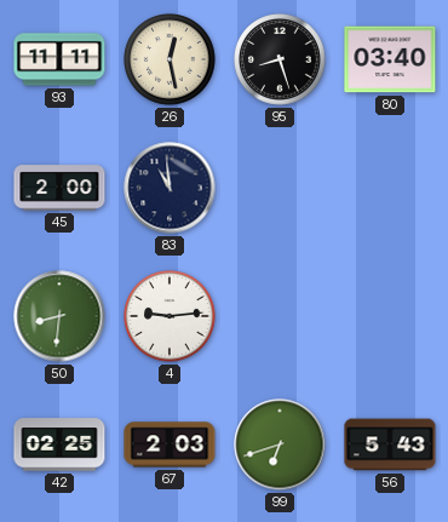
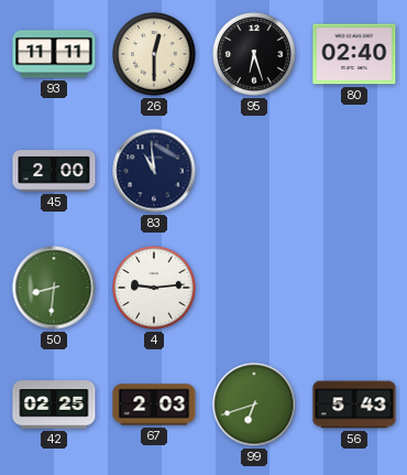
26: 12:28 -> 12:30
95: 8:27 -> 6:27
80: 03:40 -> 02:40
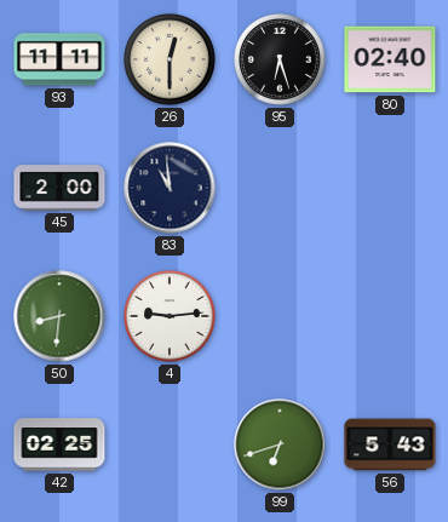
67: 2:03 -> none
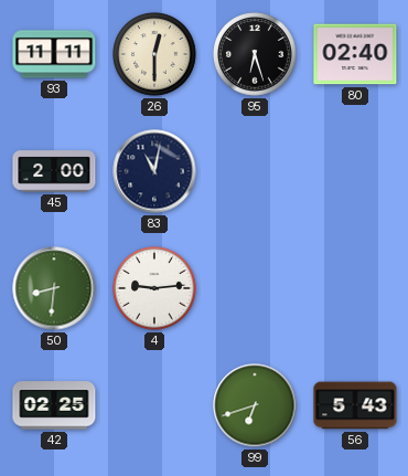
83: 10:59 -> 11:02
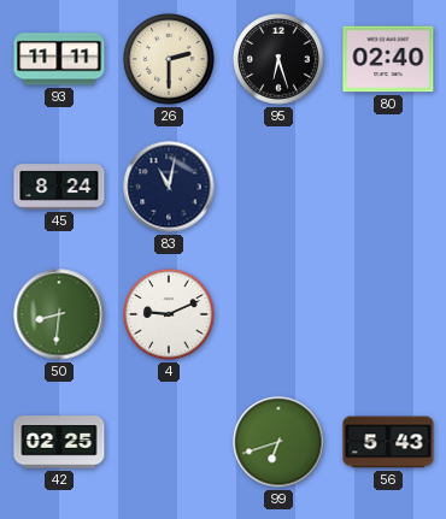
26: 12:30 -> 2:30
45: 2:00 -> 8:24
4: 9:14 -> 9:11
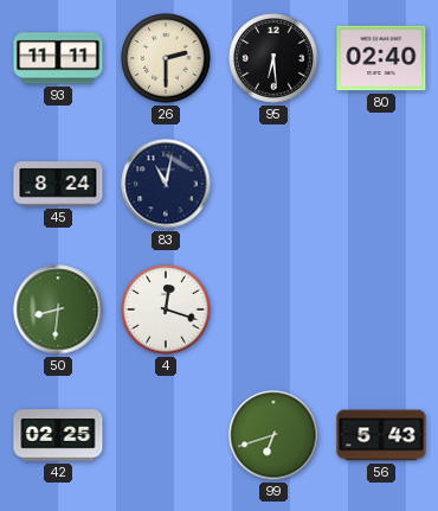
95: 6:27 -> 6:29
4: 9:11 -> 12:18
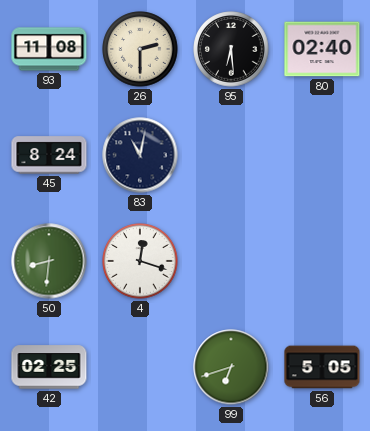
93: 11:11 -> 11:08
56: 5:43 -> 5:05
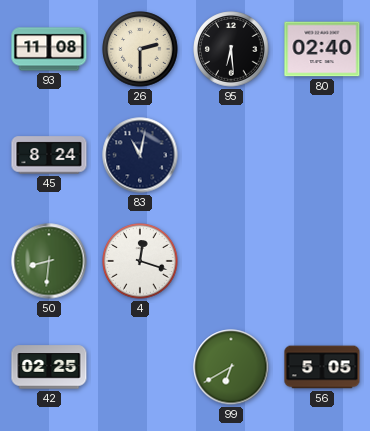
99: 6:42 -> 6:40
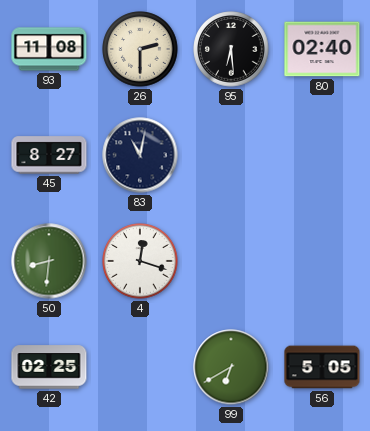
45: 8:24 -> 8:27
